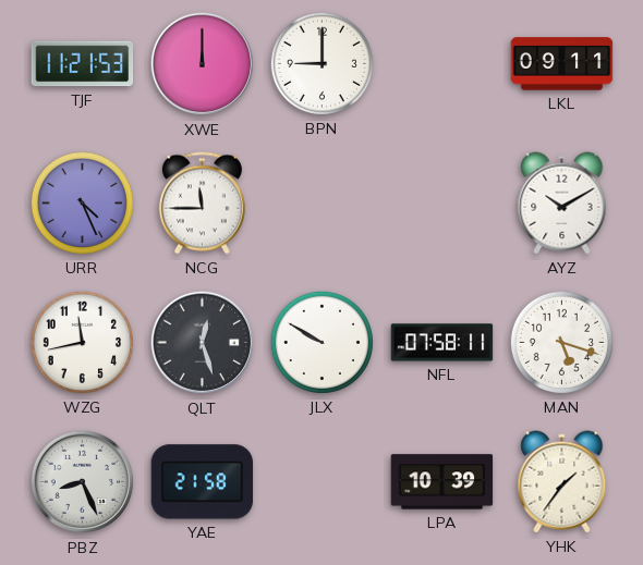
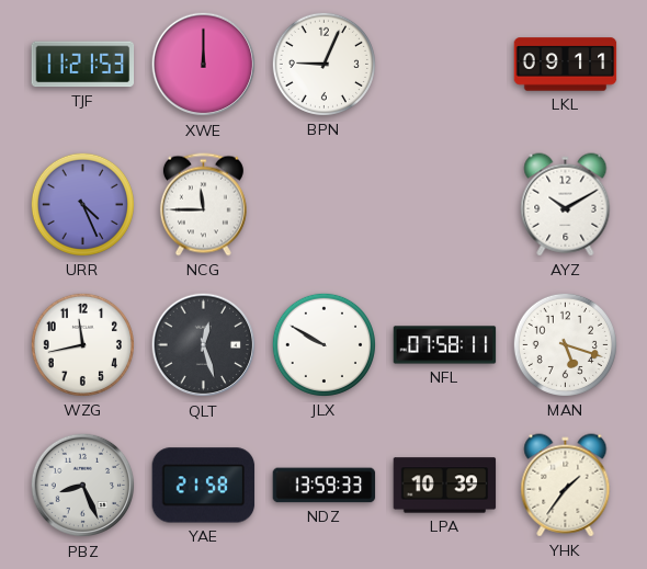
BPN: 9:00 -> 9:04
NDZ: none -> 13:59
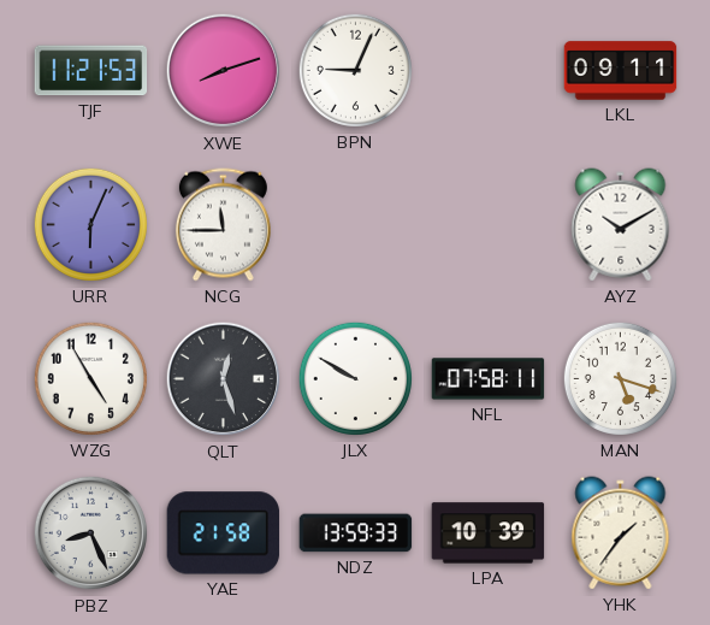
XWE: 12:00 -> 8:12
URR: 4:26 -> 6:04
WZG: 11:43 -> 4:55
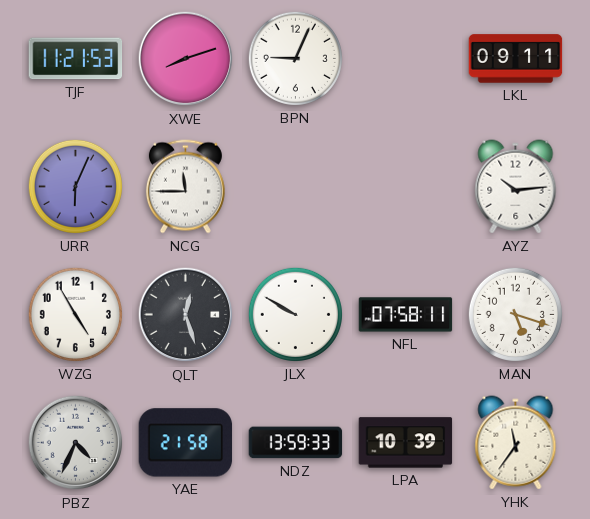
AYZ: 10:10 -> 10:14
PBZ: 8:26 -> 4:34
YHK: 1:36 -> 11:36
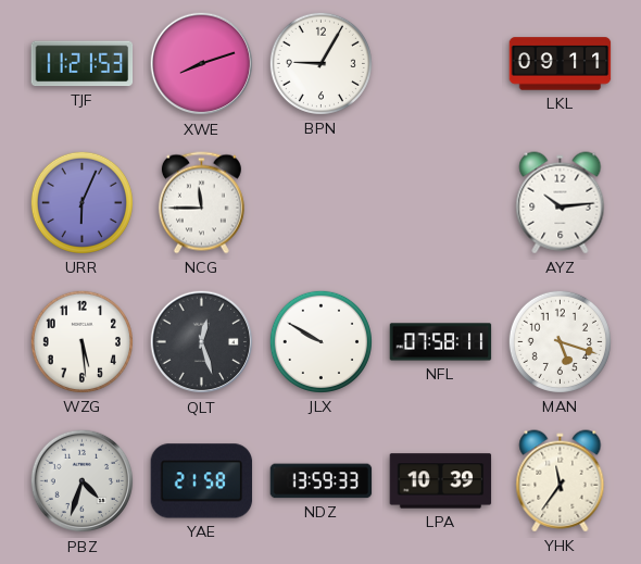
BPN: 9:04 -> 9:05
WZG: 4:55 -> 5:29
PBZ: 4:34 -> 4:33
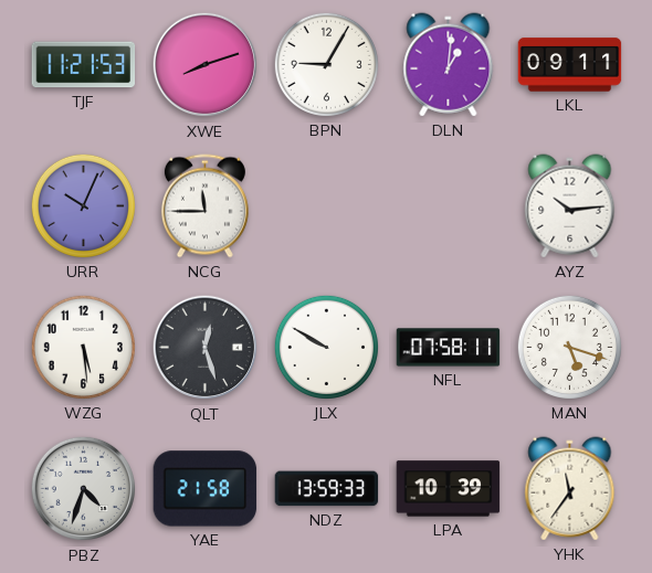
DLN: none -> 1:01
URR: 6:04 -> 10:04
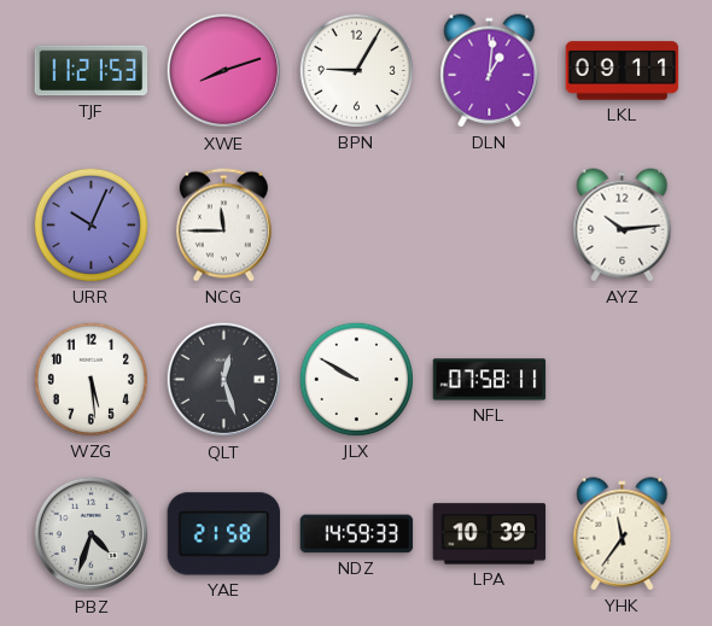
MAN: 5:18 -> none
NDZ: 13:59 -> 14:59
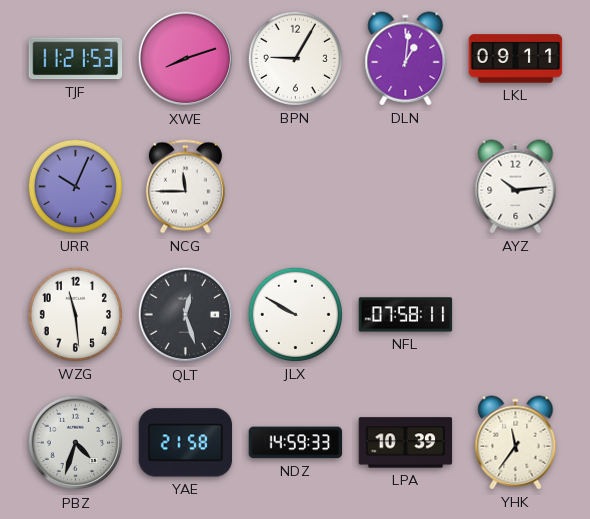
WZG: 5:29 -> 11:29
